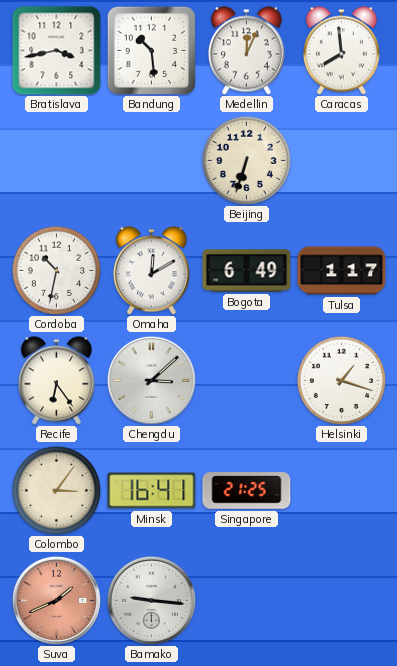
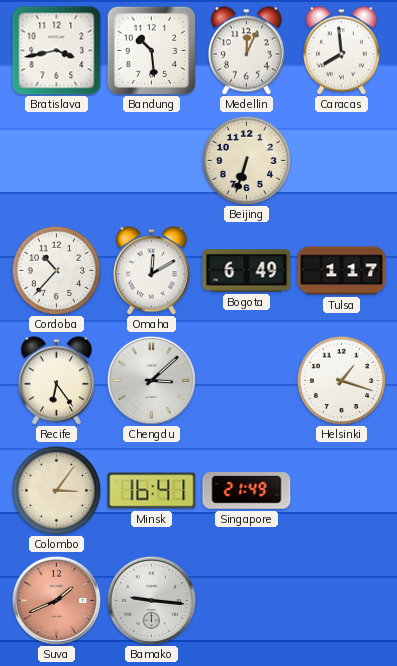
Cordoba: 10:32 -> 10:37
Singapore: 21:25 -> 21:49
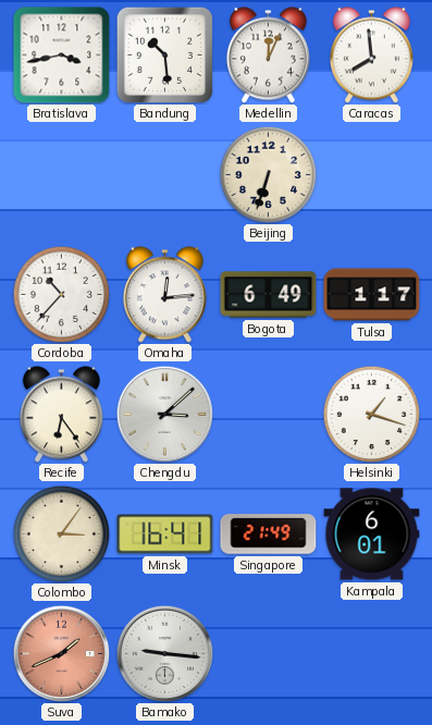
Omaha: 12:10 -> 12:14
Kampala: none -> 6:01
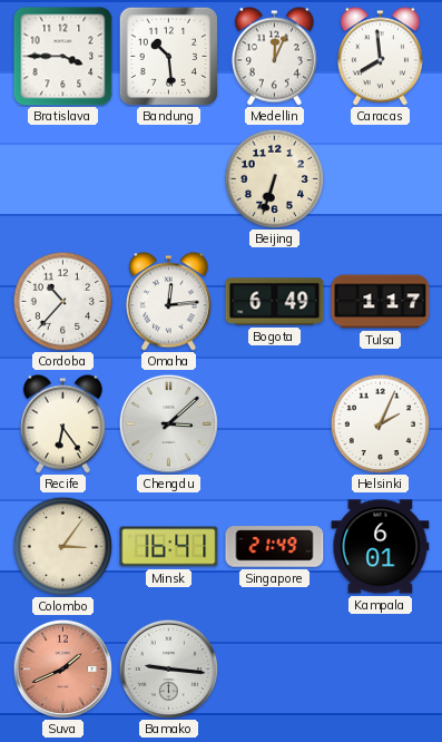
Bratislava: 3:43 -> 3:45
Helsinki: 1:18 -> 2:04
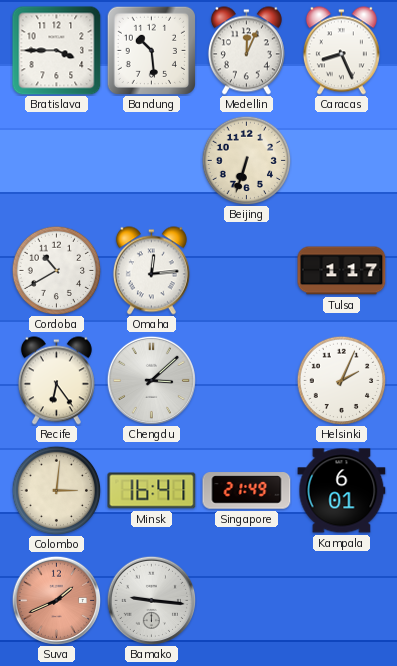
Caracas: 7:59 -> 8:26
Cordoba: 10:37 -> 10:40
Bogota: 6:49 -> none
Colombo: 3:06 -> 3:01
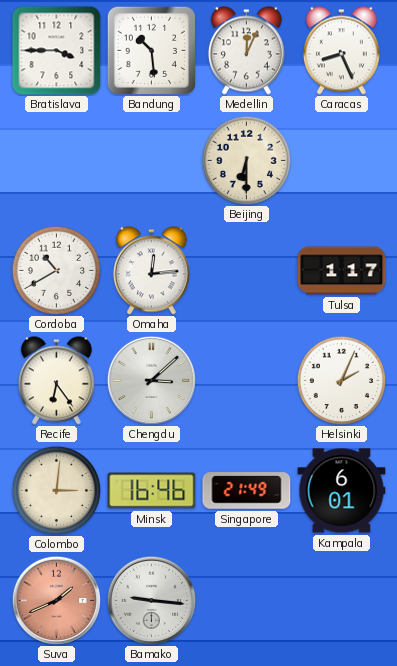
Beijing: 6:33 -> 6:30
Minsk: 16:41 -> 16:46
